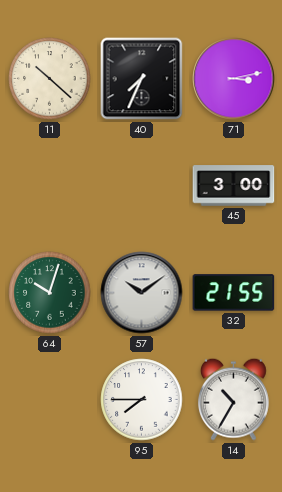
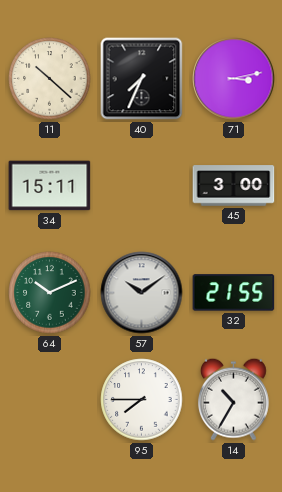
34: none -> 15:11
64: 10:03 -> 10:11
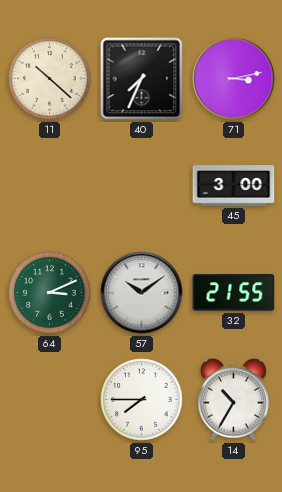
34: 15:11 -> none
64: 10:11 -> 3:11
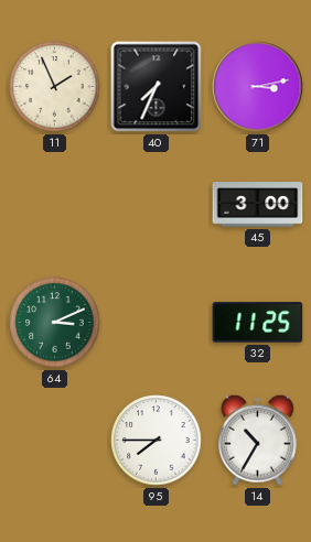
11: 10:22 -> 1:56
57: 10:09 -> none
32: 21:55 -> 11:25
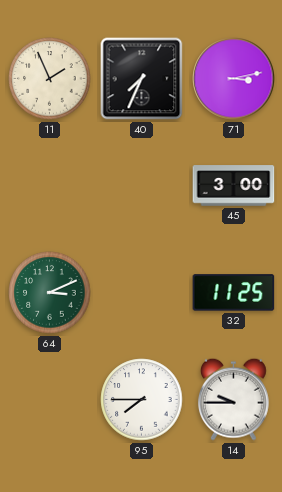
14: 10:35 -> 9:45
